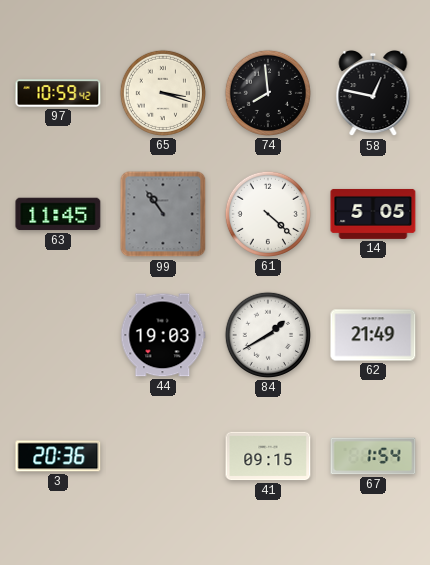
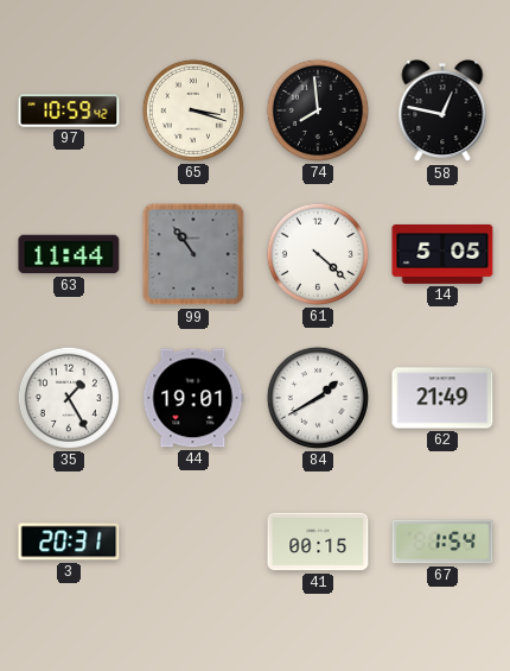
63: 11:45 -> 11:44
35: none -> 1:25
44: 19:03 -> 19:01
3: 20:36 -> 20:31
41: 09:15 -> 00:15
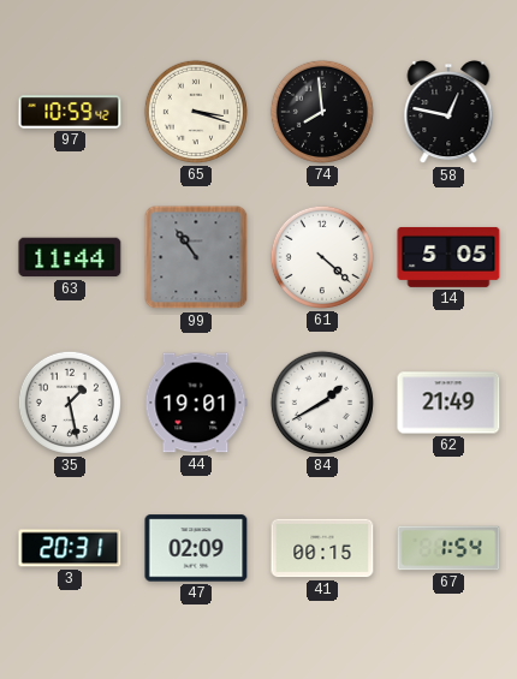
35: 1:25 -> 1:28
47: none -> 02:09
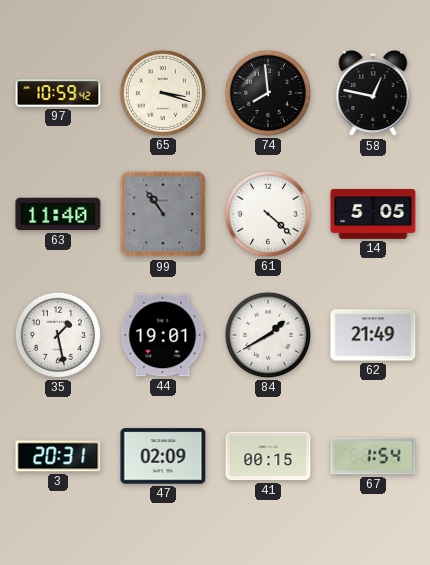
63: 11:44 -> 11:40
